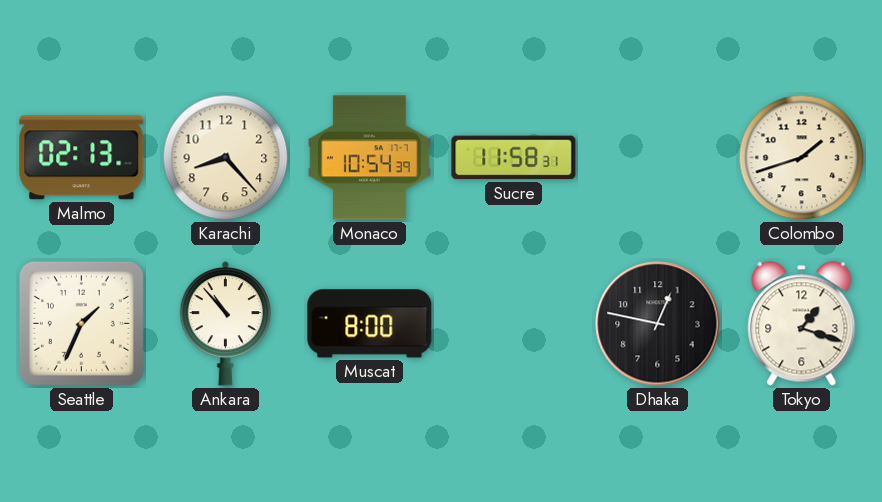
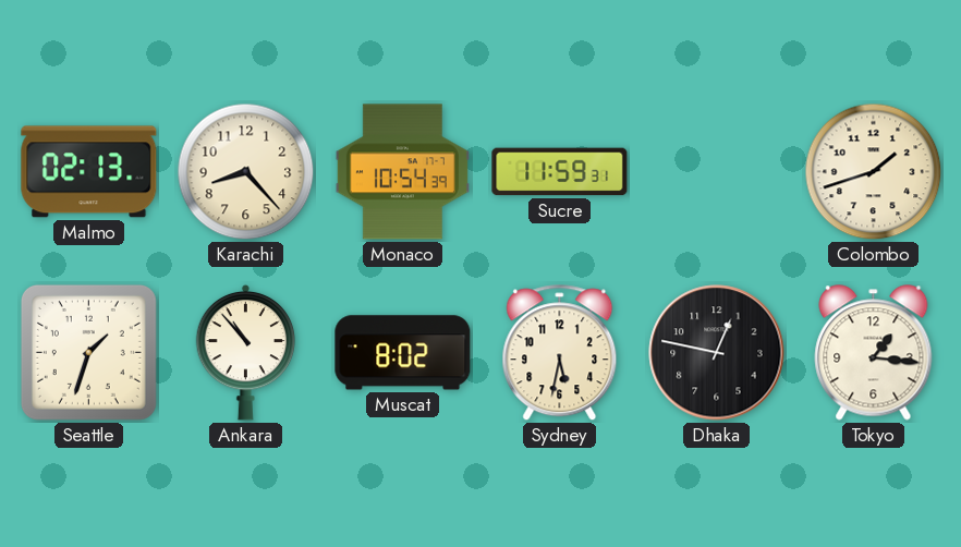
Sucre: 11:58 -> 11:59
Seattle: 1:34 -> 1:33
Muscat: 8:00 -> 8:02
Sydney: none -> 5:32
Tokyo: 1:18 -> 1:16
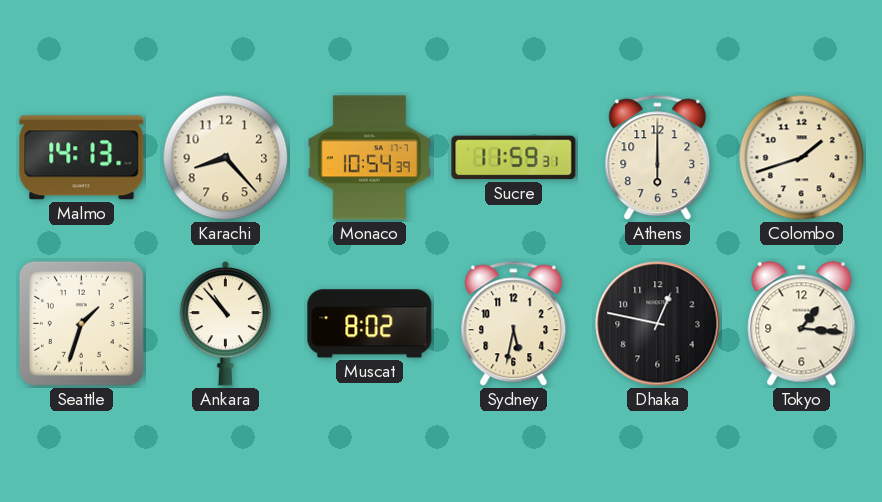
Malmo: 02:13 -> 14:13
Athens: none -> 6:00
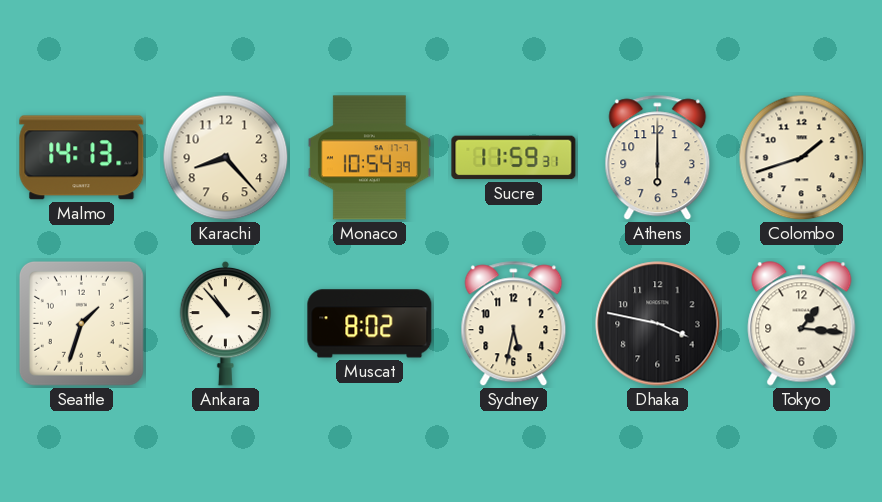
Dhaka: 12:47 -> 3:47
